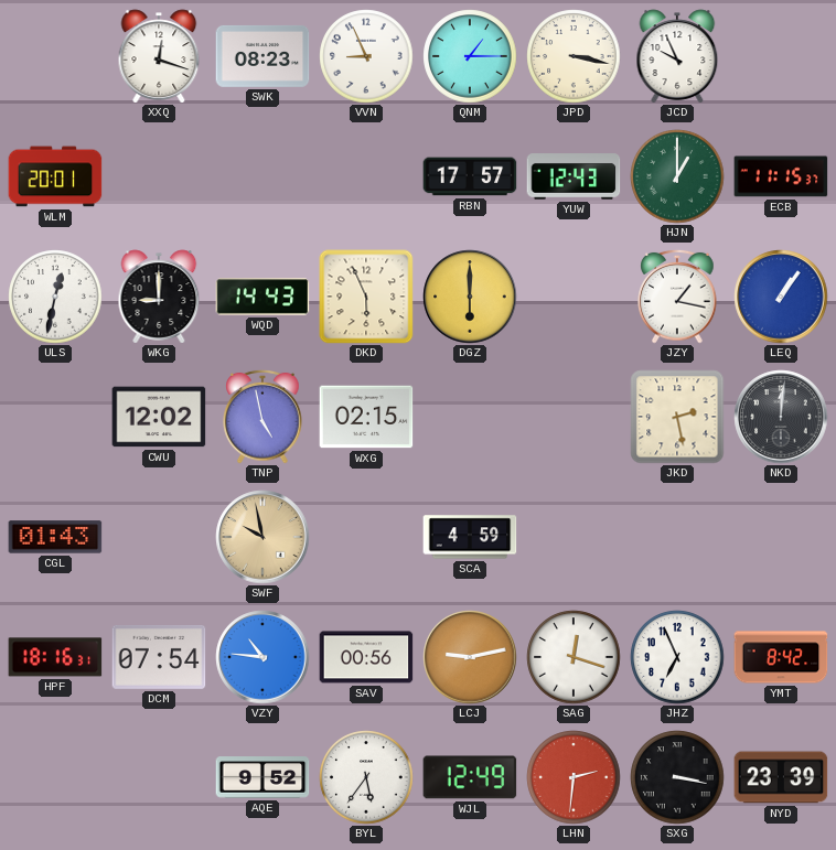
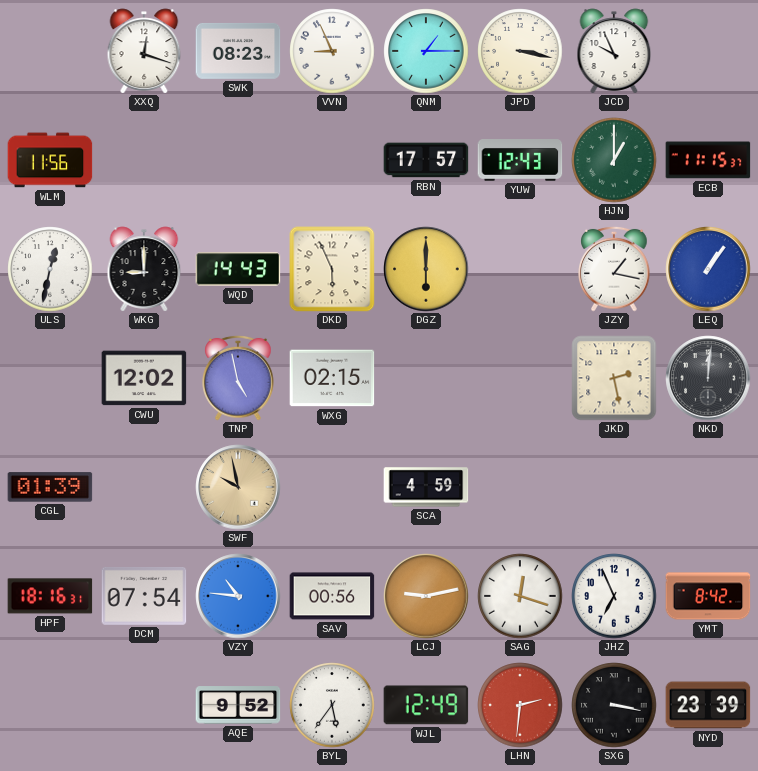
WLM: 20:01 -> 11:56
CGL: 01:43 -> 01:39
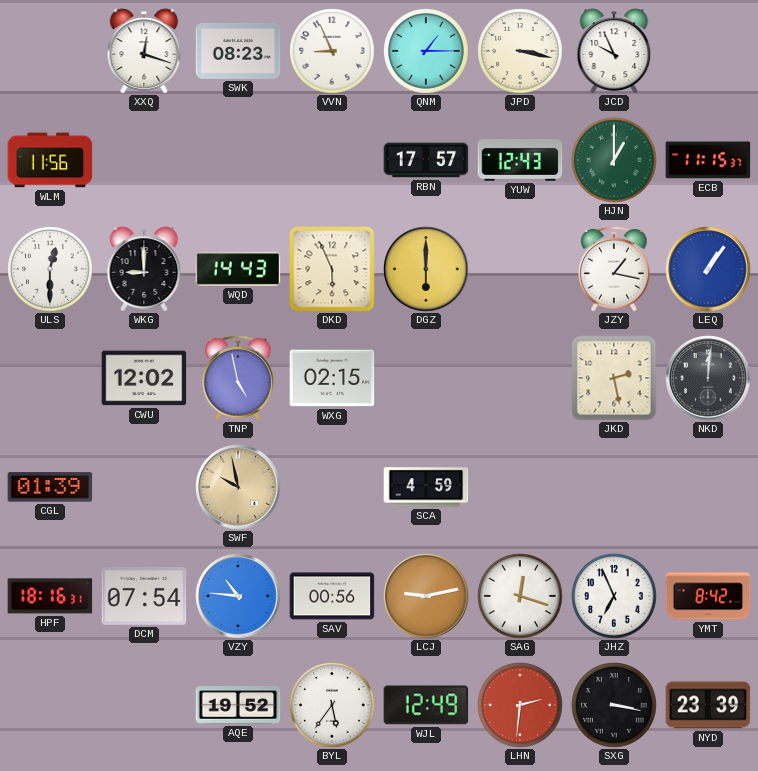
ULS: 12:32 -> 12:30
AQE: 9:52 -> 19:52
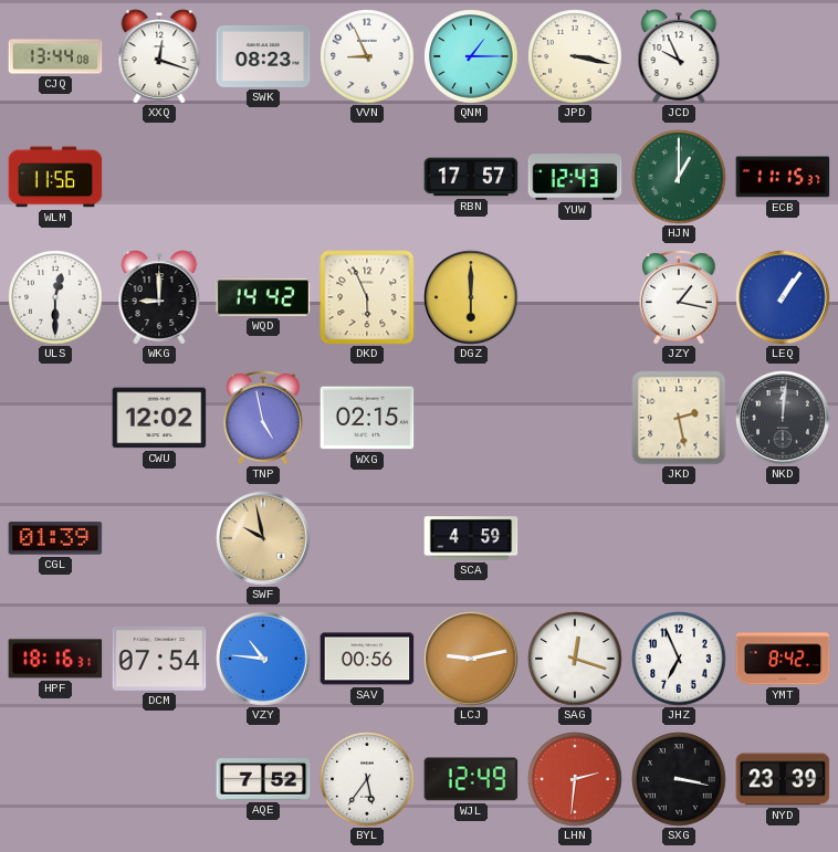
CJQ: none -> 13:44
WQD: 14:43 -> 14:42
AQE: 19:52 -> 7:52
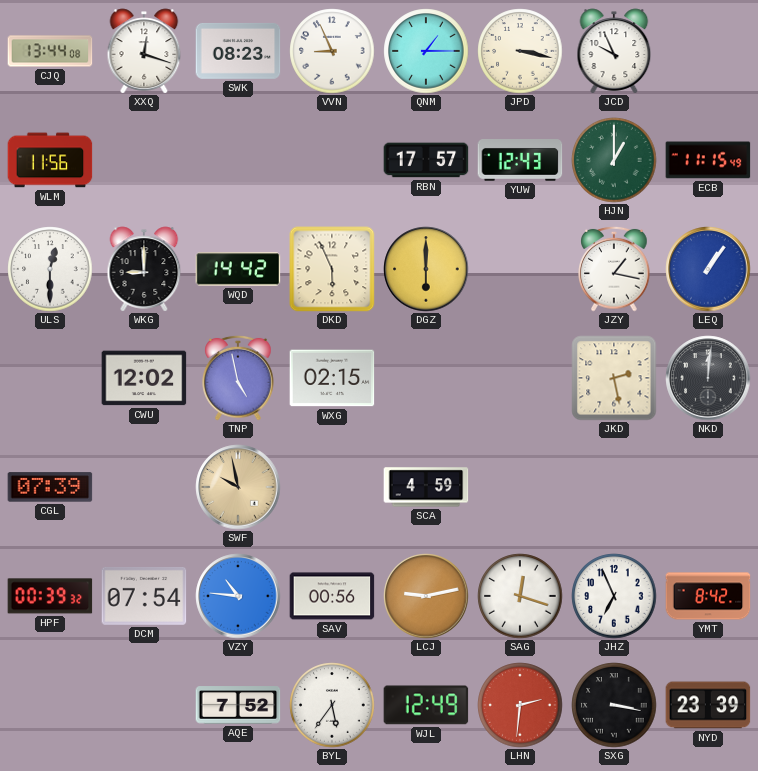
ECB: 11:15:37 -> 11:15:49
CGL: 01:39 -> 07:39
HPF: 18:16 -> 00:39
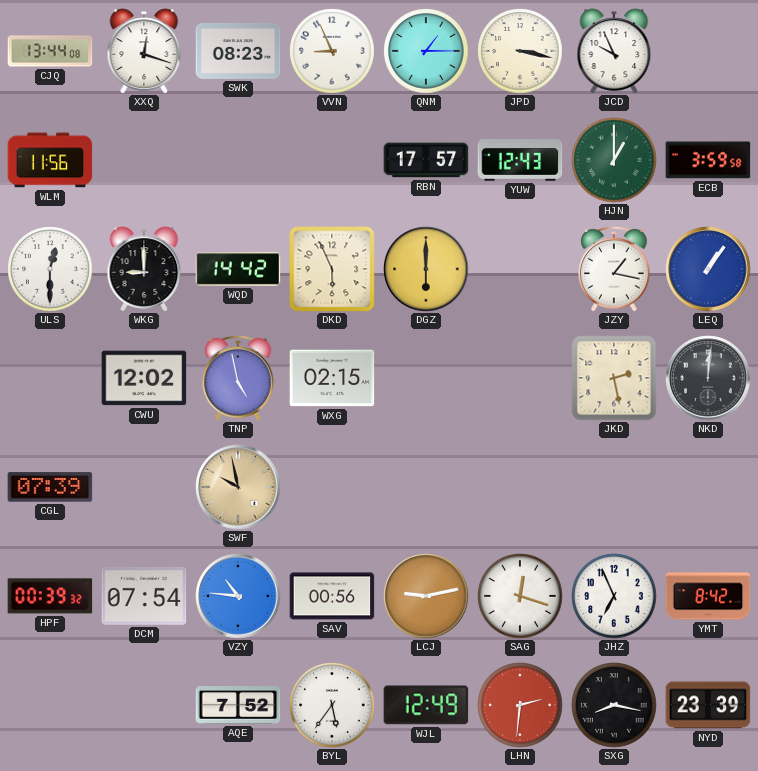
ECB: 11:15 -> 3:59
SCA: 4:59 -> none
SXG: 3:17 -> 8:17
